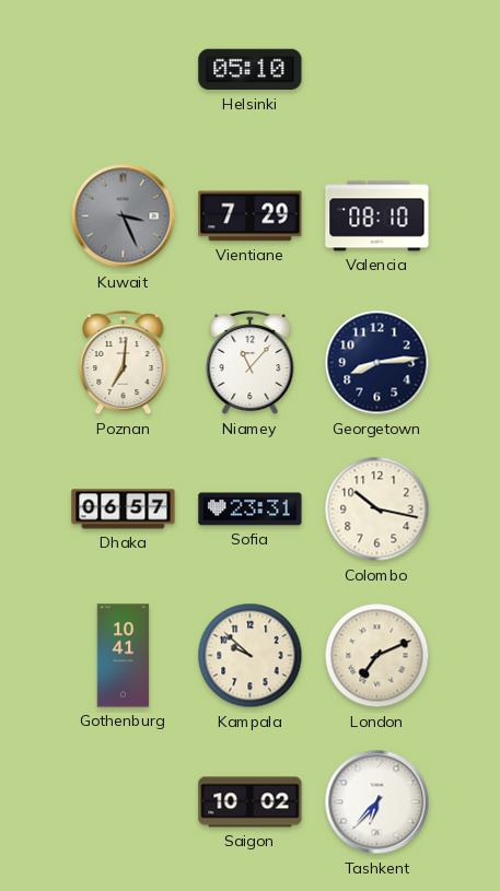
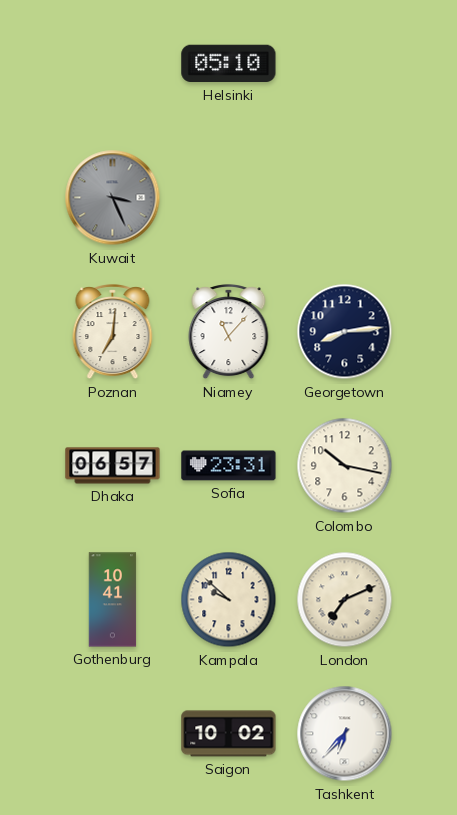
Vientiane: 7:29 -> none
Valencia: 08:10 -> none
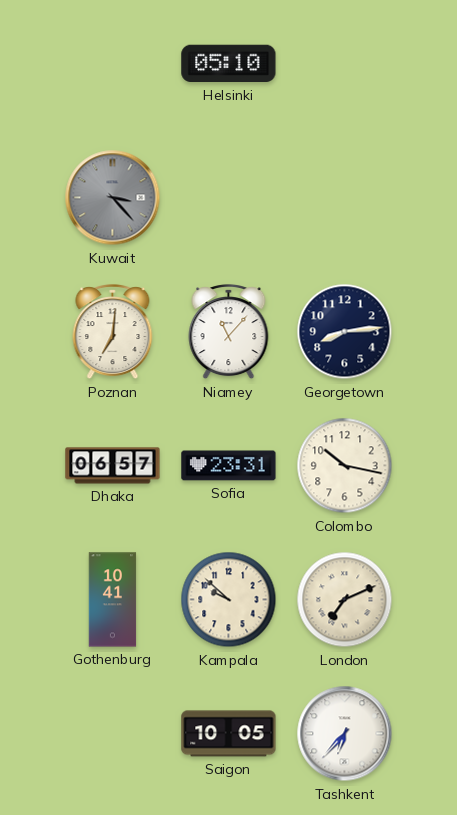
Kuwait: 3:26 -> 3:23
Saigon: 10:02 -> 10:05
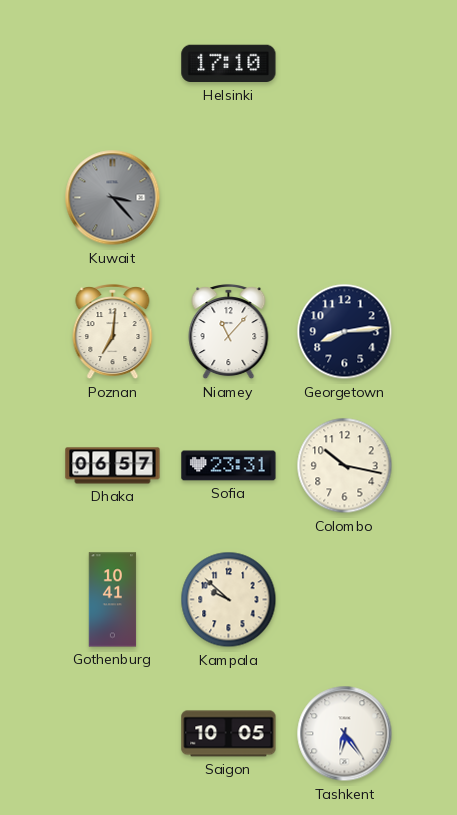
Helsinki: 05:10 -> 17:10
London: 7:11 -> none
Tashkent: 6:37 -> 6:24
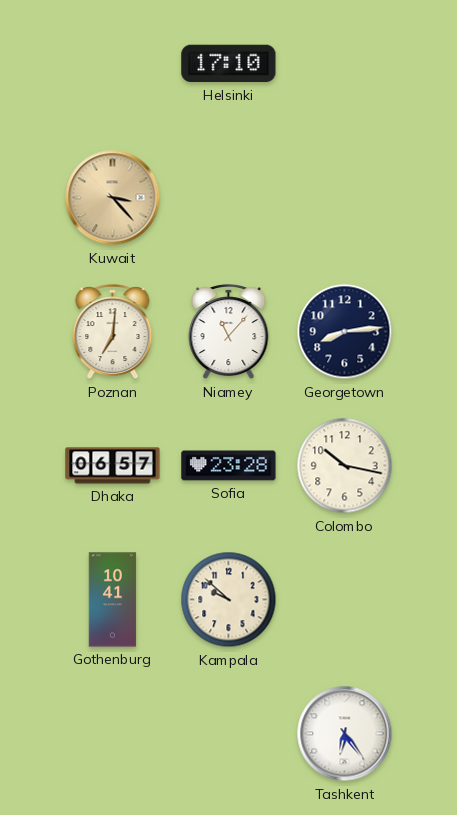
Kuwait dial: grey -> champagne
Sofia: 23:31 -> 23:28
Saigon: 10:05 -> none
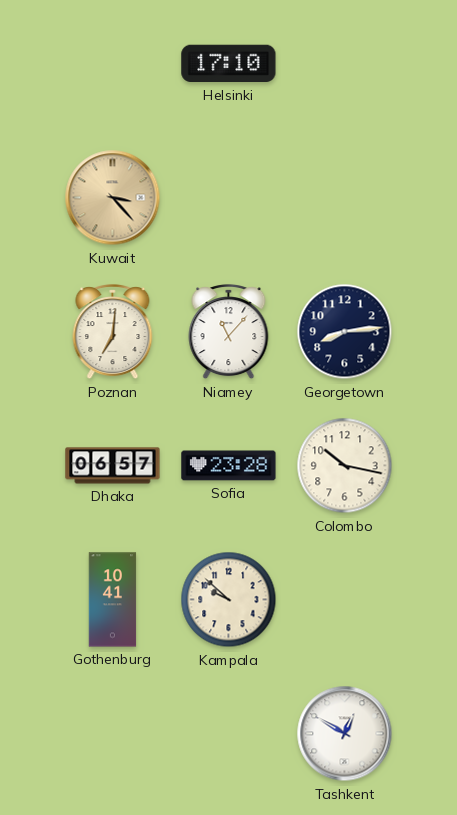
Tashkent: 6:24 -> 12:50
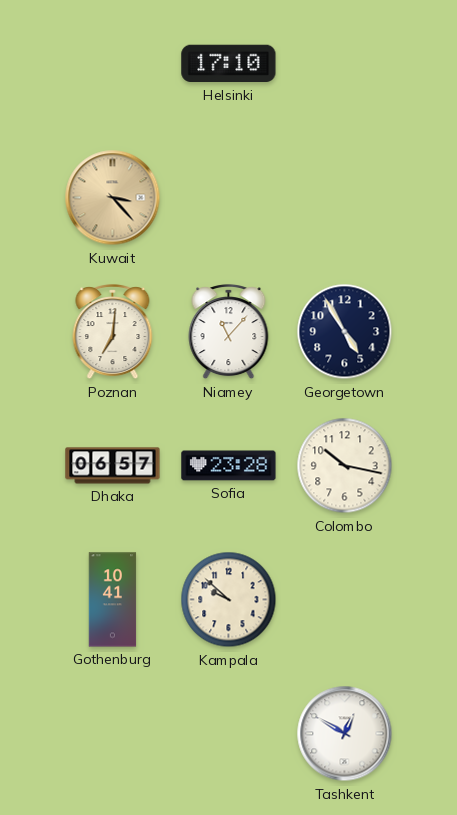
Georgetown: 8:14 -> 4:55
